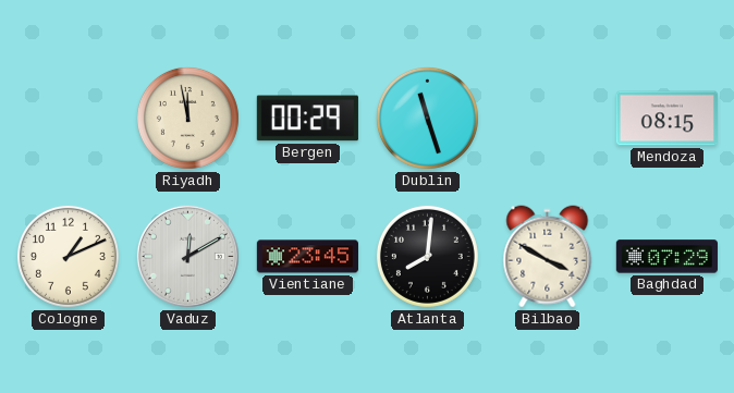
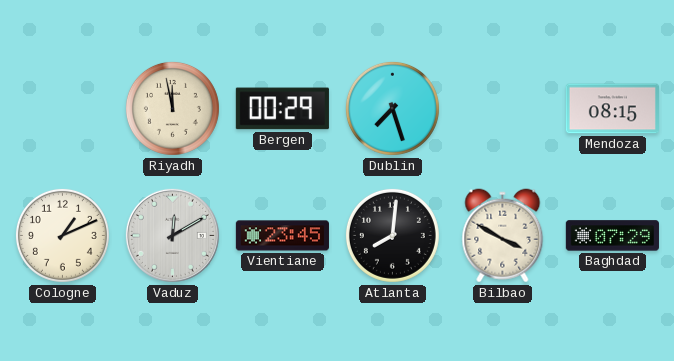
Dublin: 11:27 -> 7:27
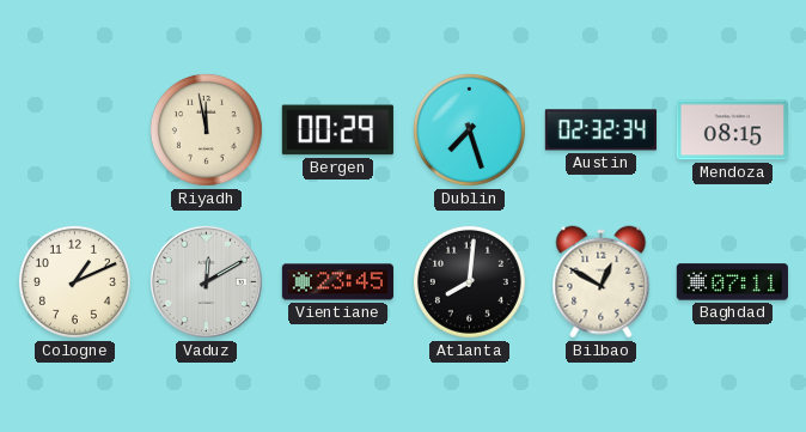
Austin: none -> 02:32
Bilbao: 3:50 -> 12:50
Baghdad: 07:29 -> 07:11
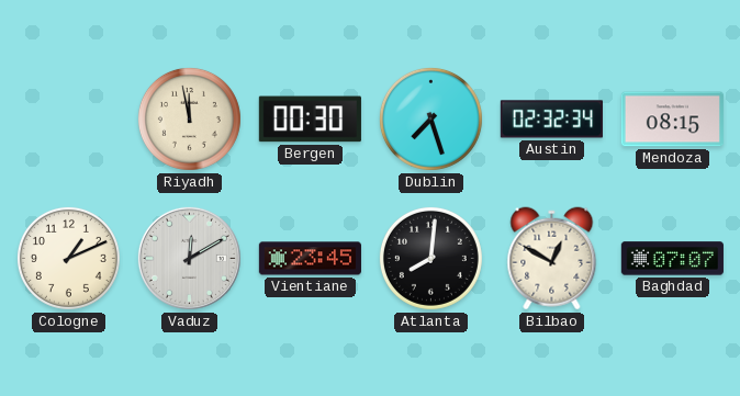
Bergen: 00:29 -> 00:30
Baghdad: 07:11 -> 07:07
